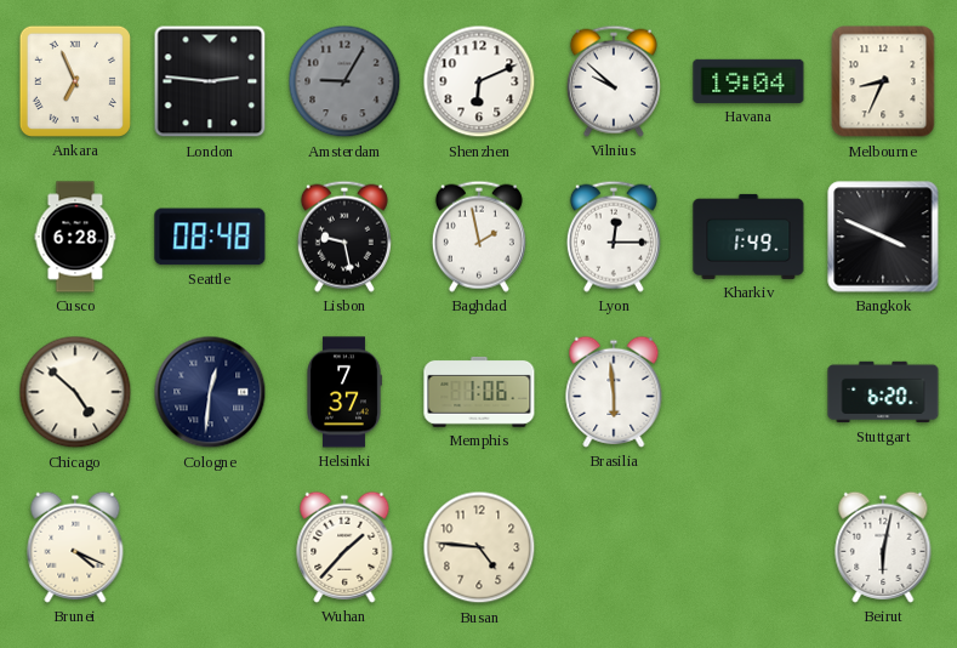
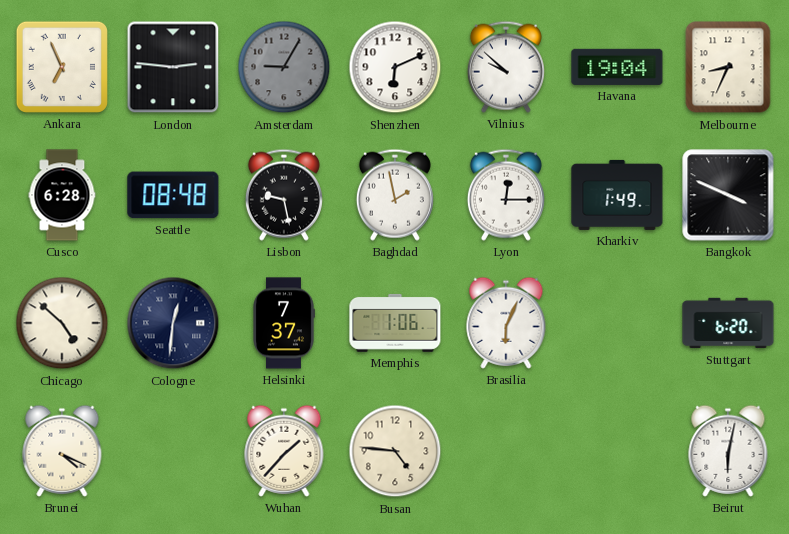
Brasilia: 5:59 -> 6:04
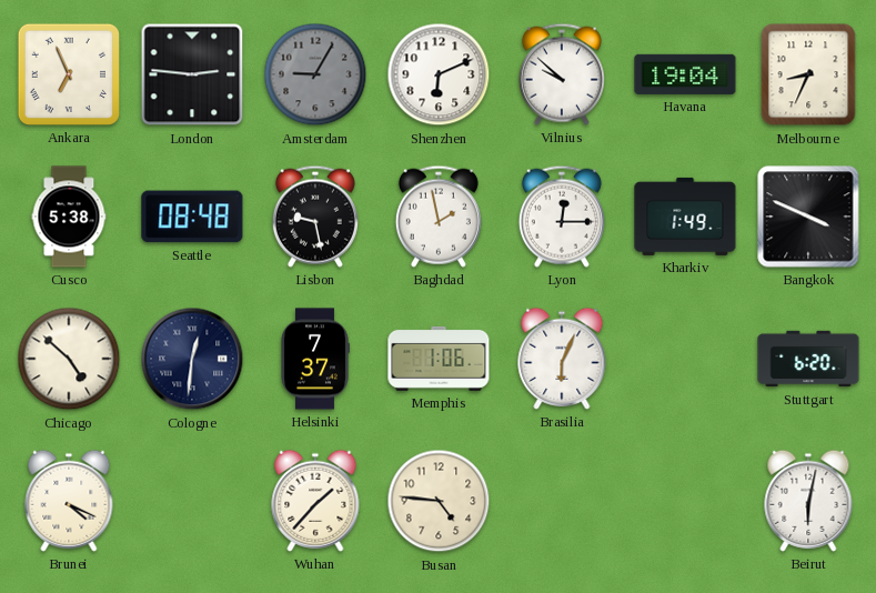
Cusco: 6:28 -> 5:38
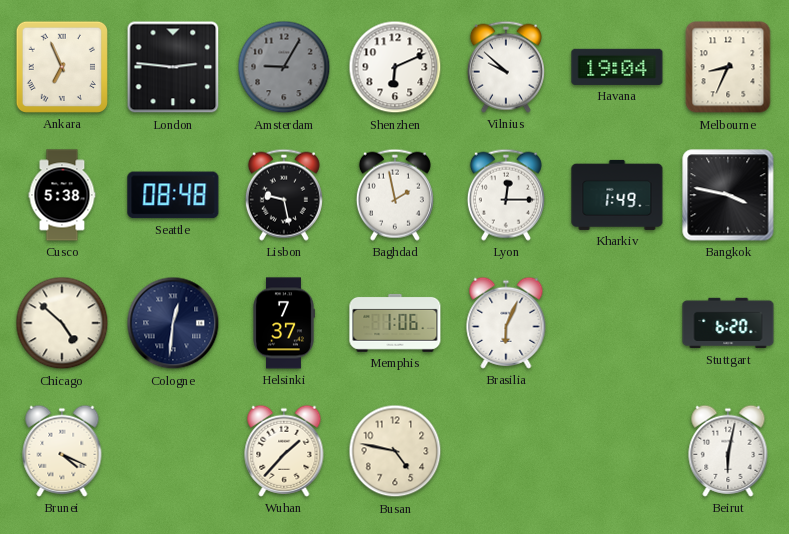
Bangkok: 3:49 -> 3:47
Busan: 4:46 -> 4:47
